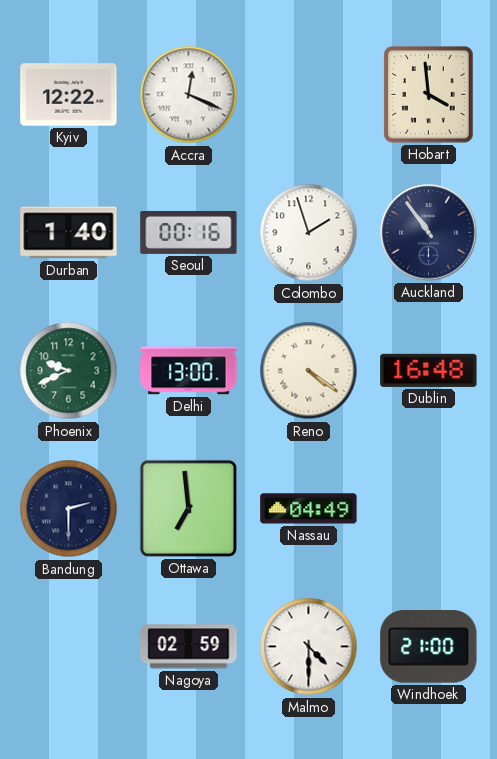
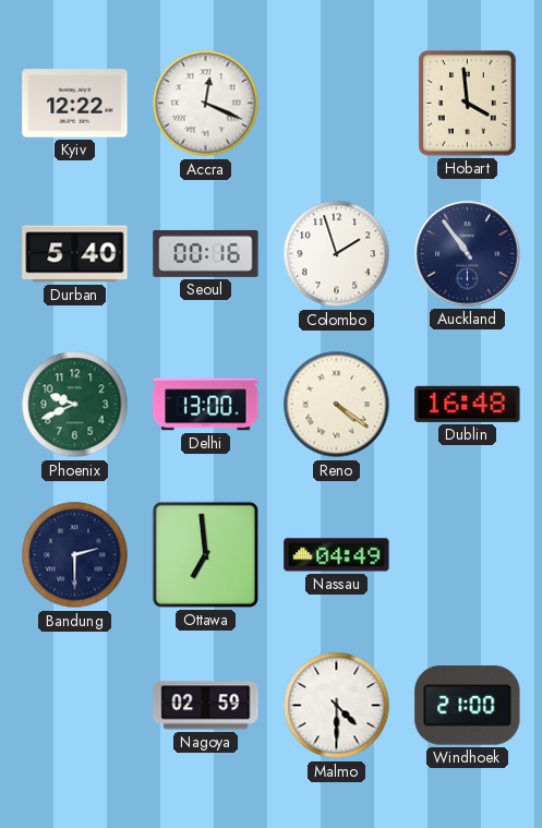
Durban: 1:40 -> 5:40
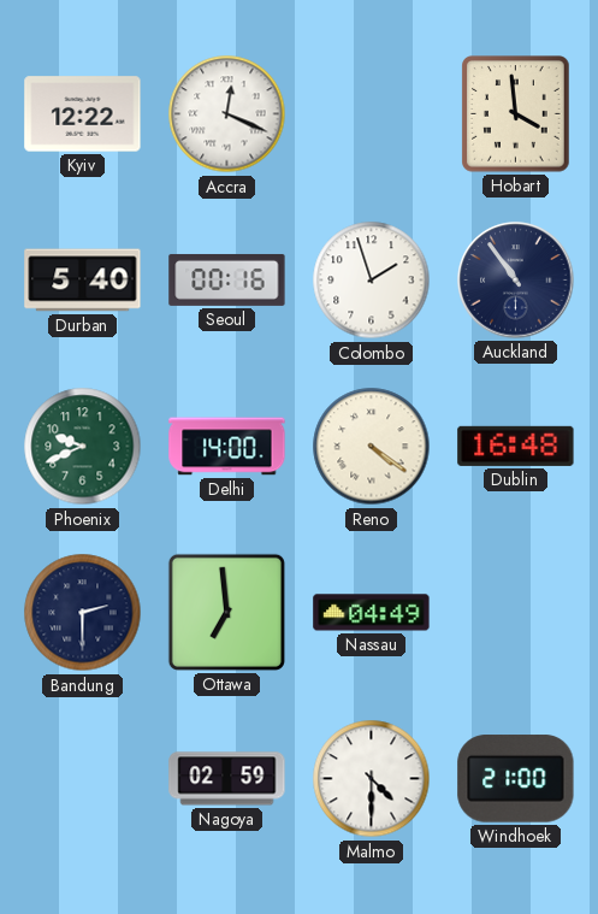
Delhi: 13:00 -> 14:00
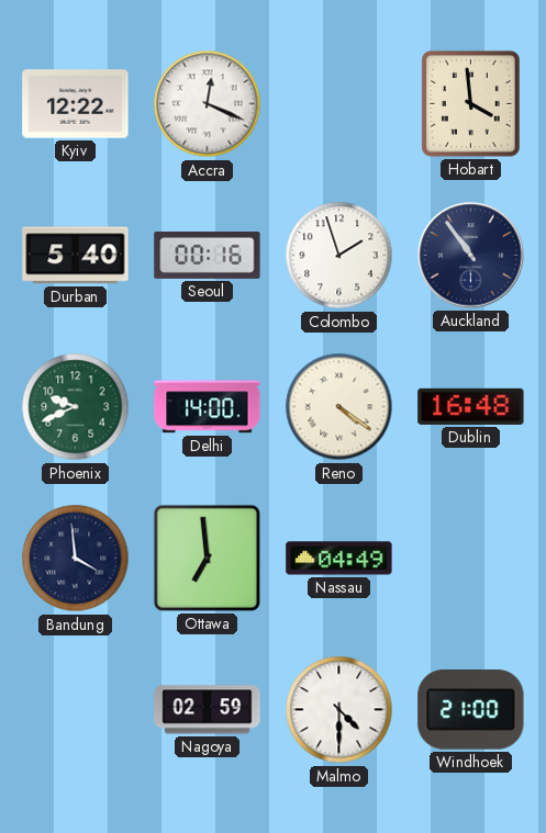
Bandung: 2:30 -> 3:59
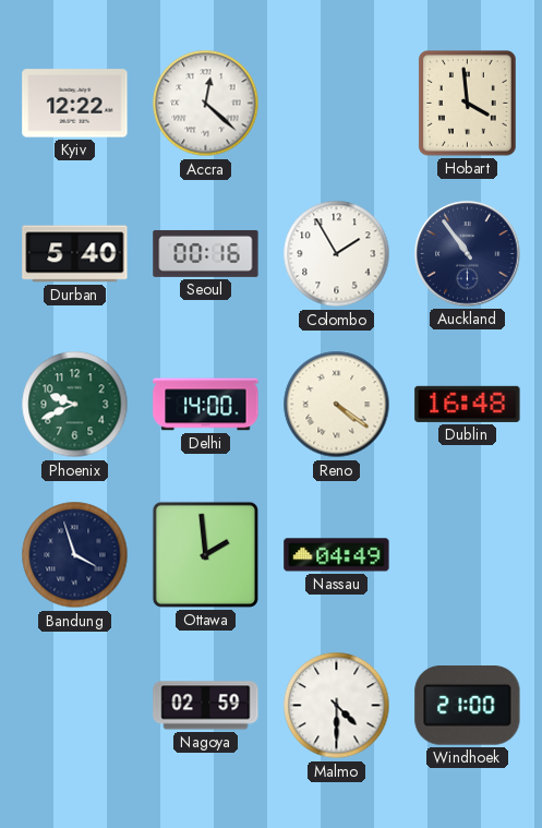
Accra: 12:19 -> 12:22
Colombo: 1:57 -> 1:55
Bandung: 3:59 -> 3:57
Ottawa: 6:59 -> 1:59
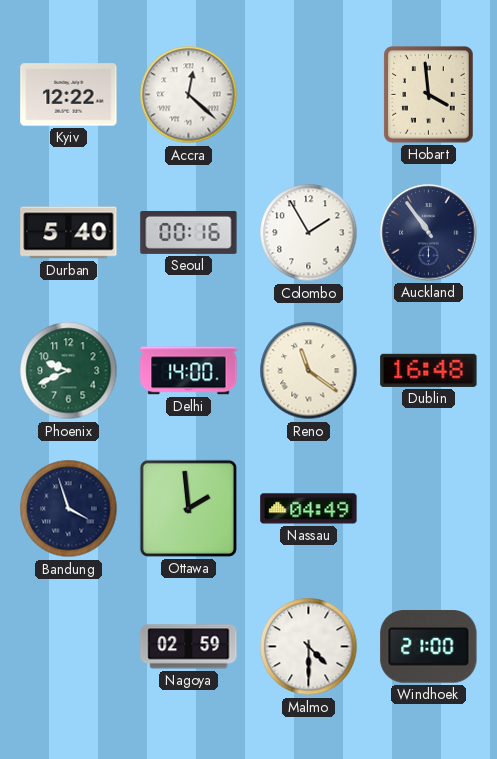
Reno: 4:21 -> 11:21
